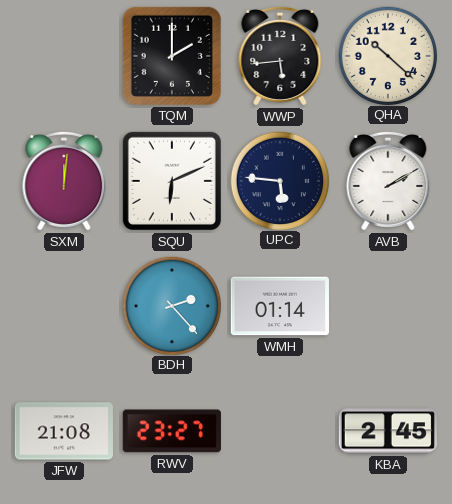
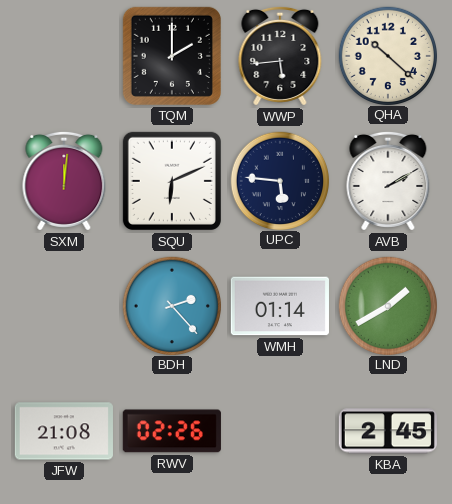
LND: none -> 1:40
RWV: 23:27 -> 02:26
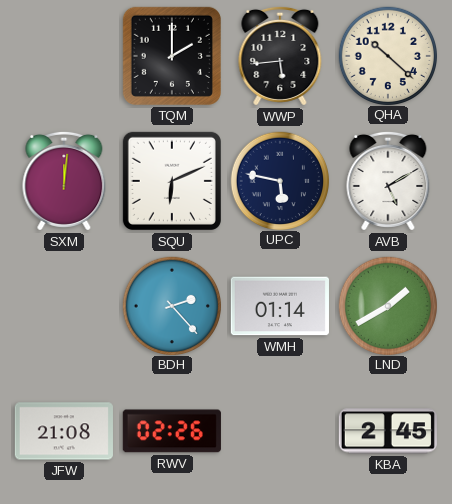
UPC: 5:46 -> 5:47
AVB: 2:10 -> 5:10
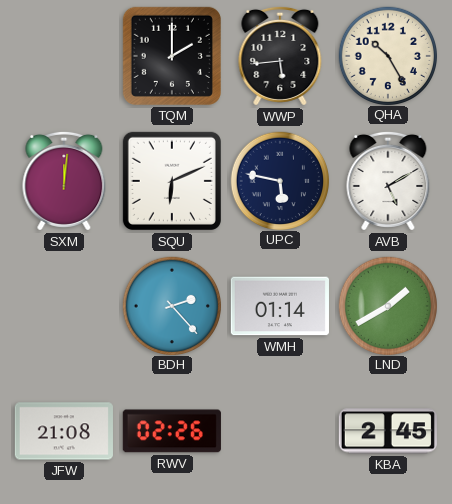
QHA: 10:22 -> 10:25
